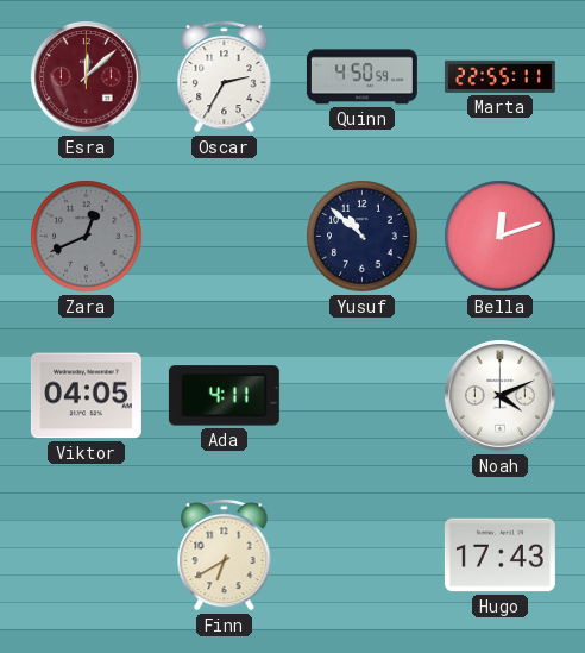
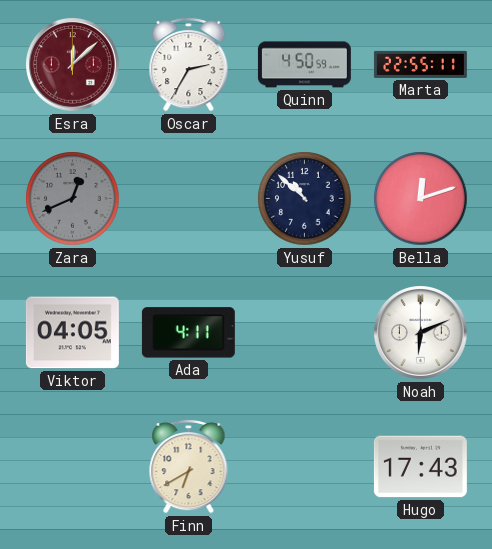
Noah: 4:11 -> 6:11
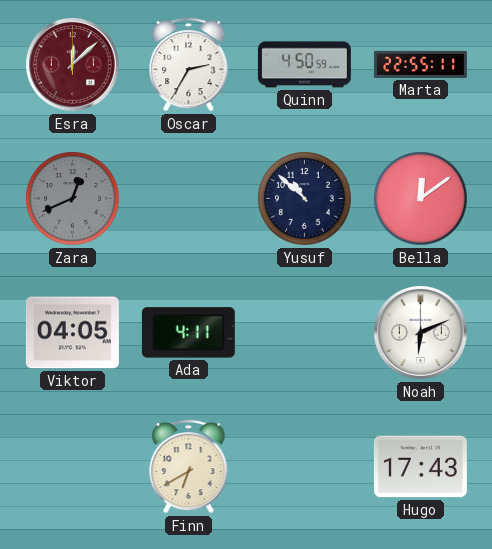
Bella: 12:12 -> 12:09
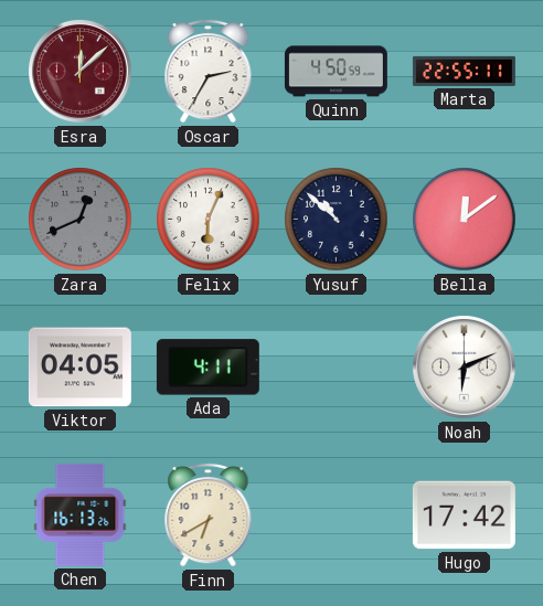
Felix: none -> 6:04
Chen: none -> 16:13
Hugo: 17:43 -> 17:42
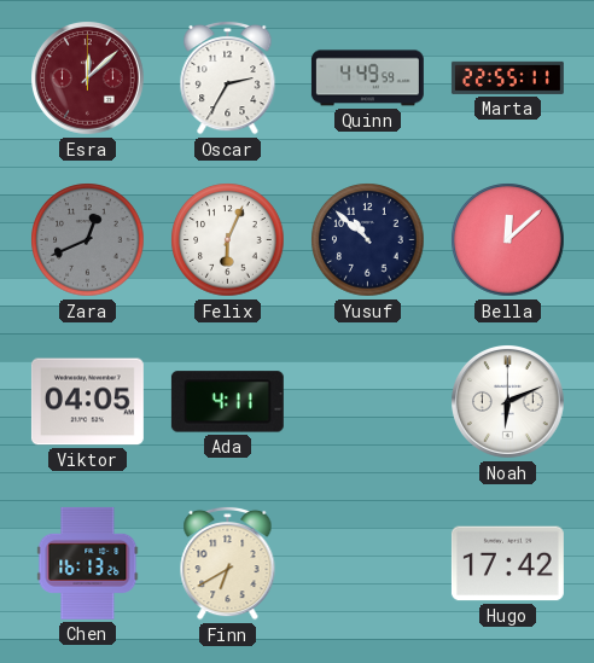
Quinn: 4:50 -> 4:49
Bella: 12:09 -> 12:08
